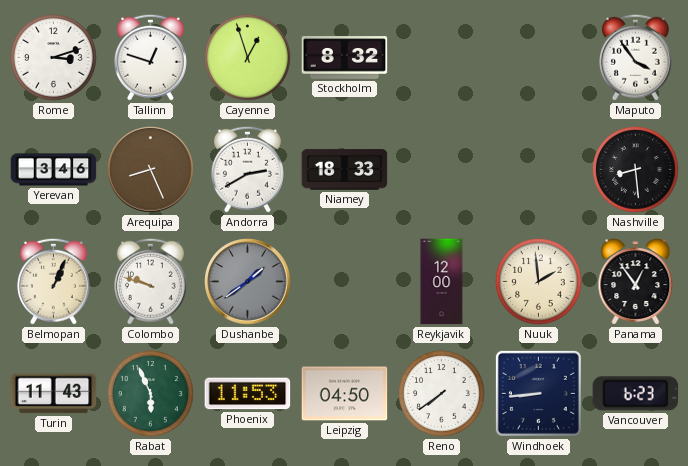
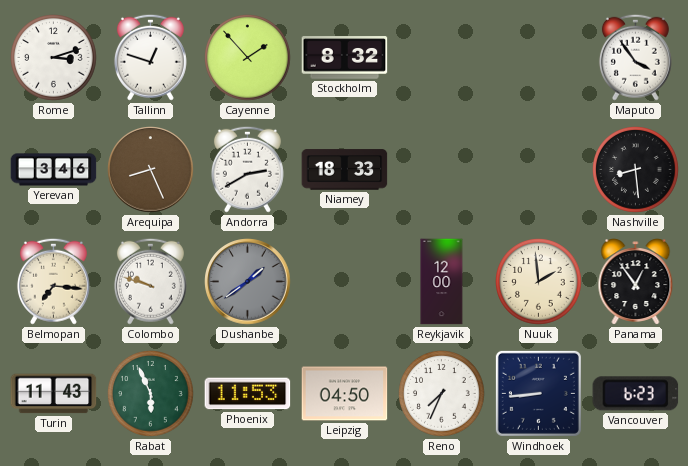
Cayenne: 12:57 -> 1:53
Belmopan: 1:04 -> 7:16
Reno: 7:39 -> 7:34
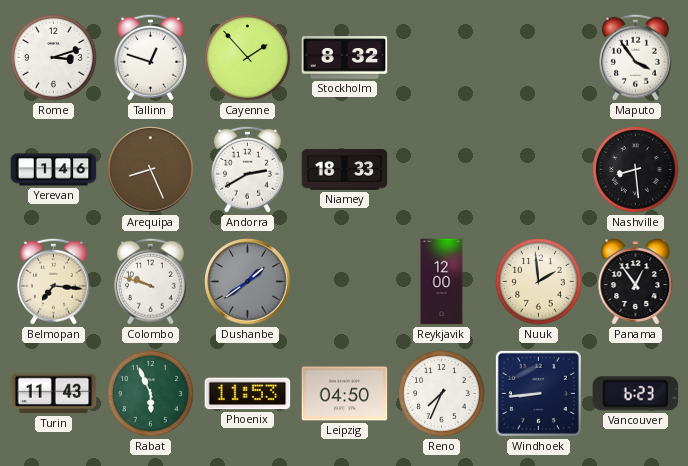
Yerevan: 3:46 -> 1:46
